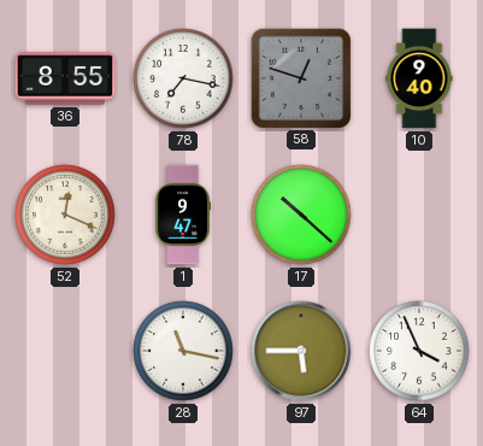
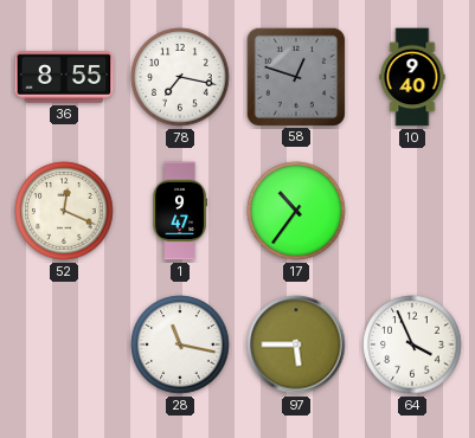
17: 10:22 -> 10:36
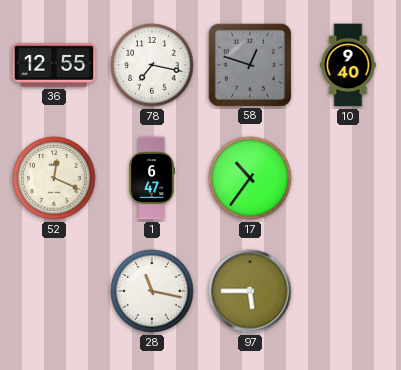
36: 8:55 -> 12:55
1: 9:47 -> 6:47
64: 3:56 -> none
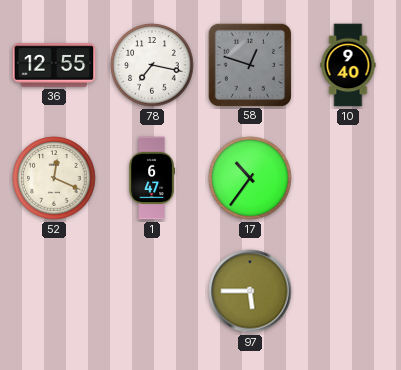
28: 11:17 -> none
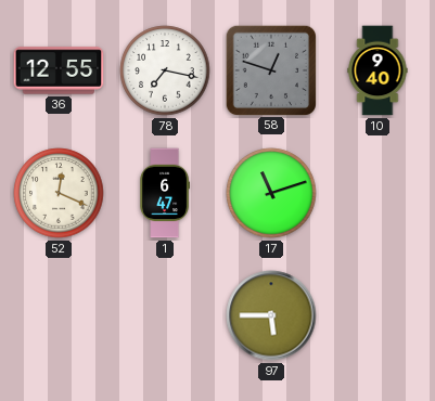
17: 10:36 -> 11:12
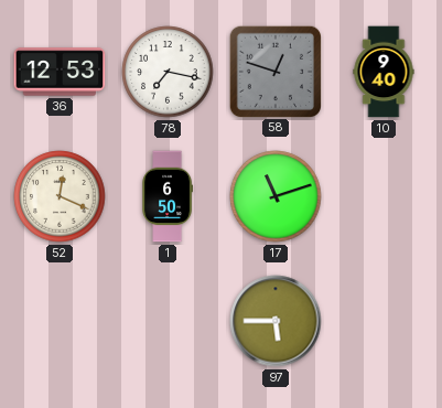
36: 12:55 -> 12:53
1: 6:47 -> 6:50
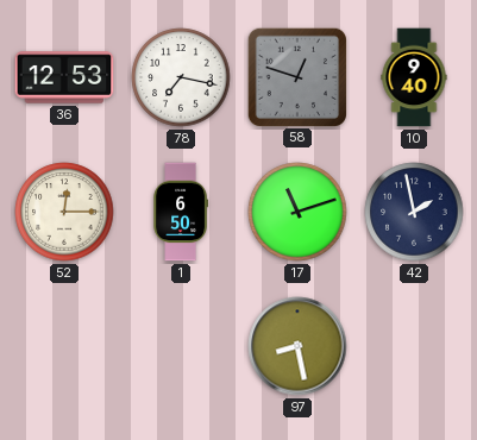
52: 12:19 -> 12:15
42: none -> 1:58
97: 5:45 -> 8:28
